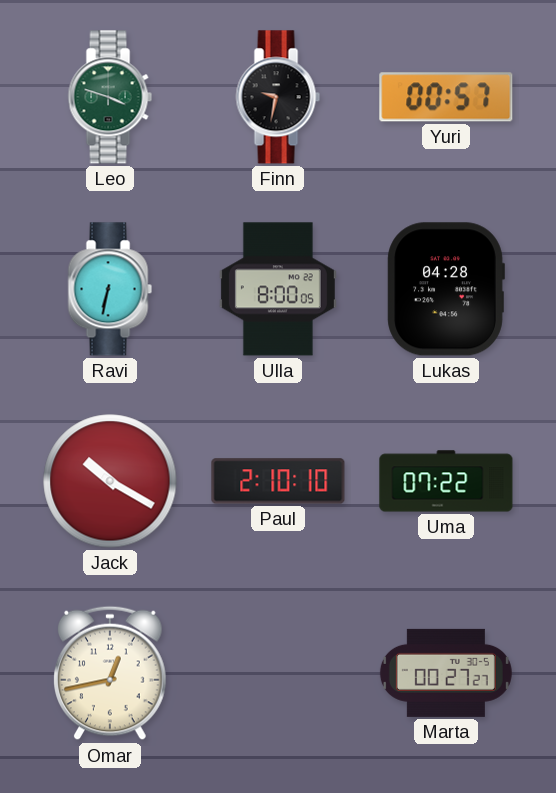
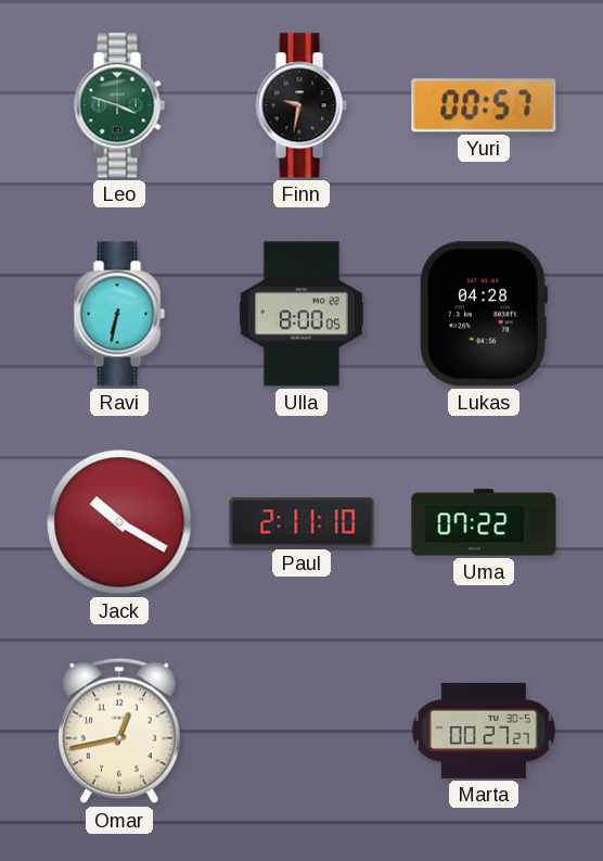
Paul: 2:10 -> 2:11
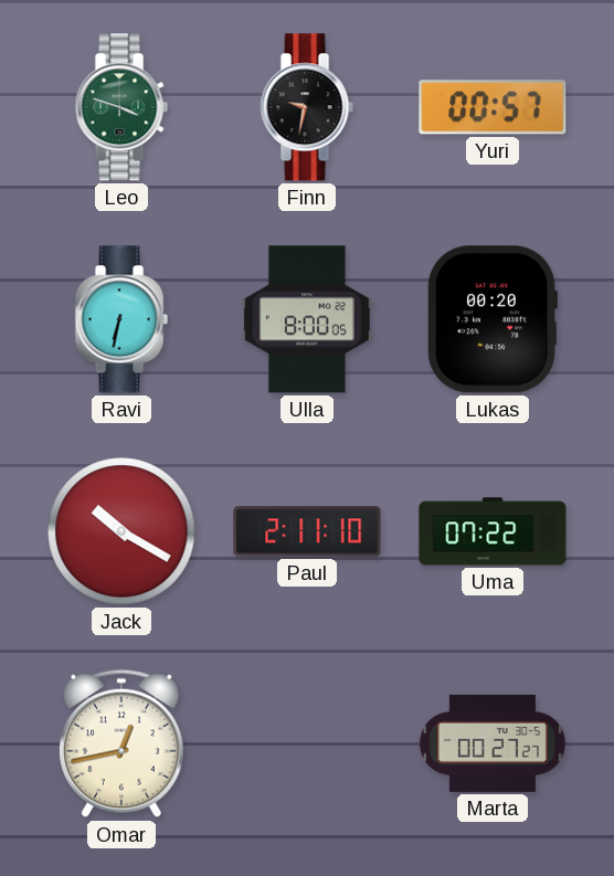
Lukas: 04:28 -> 00:20
